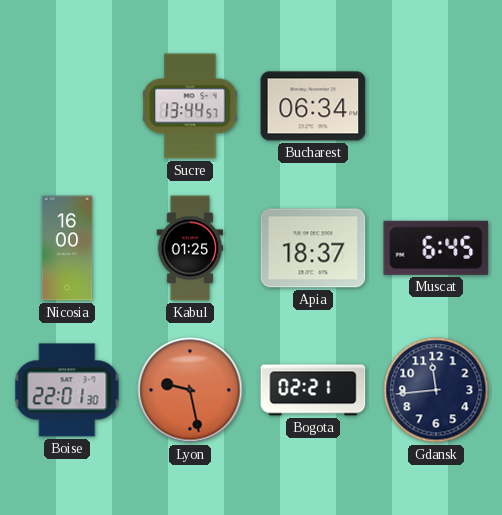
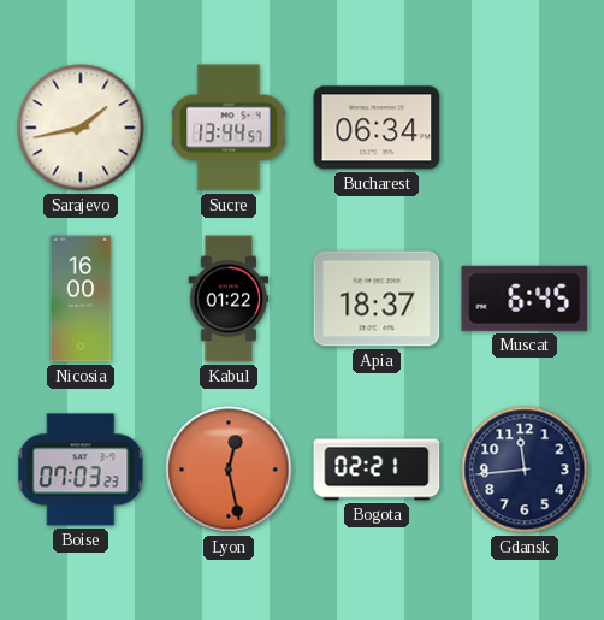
Sarajevo: none -> 1:43
Kabul: 01:25 -> 01:22
Boise: 22:01 -> 07:03
Lyon: 9:28 -> 12:28
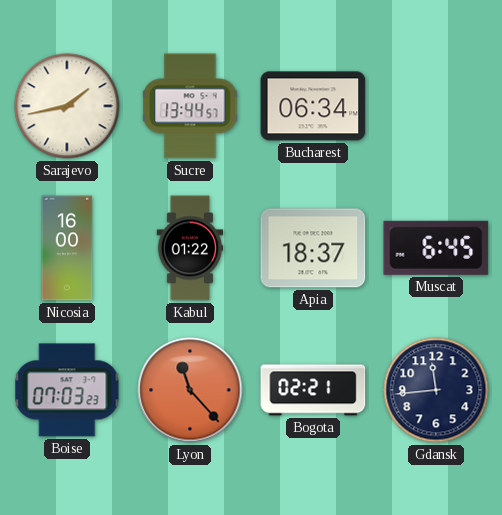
Lyon: 12:28 -> 11:23
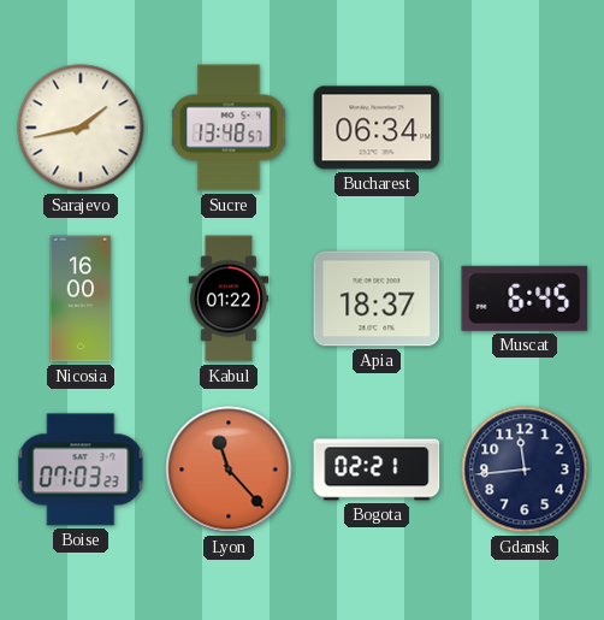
Sucre: 13:44 -> 13:48
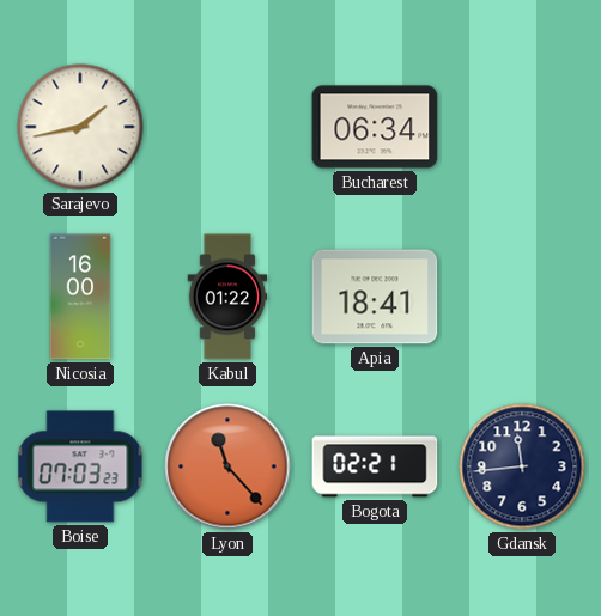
Sucre: 13:48 -> none
Apia: 18:37 -> 18:41
Muscat: 6:45 -> none
